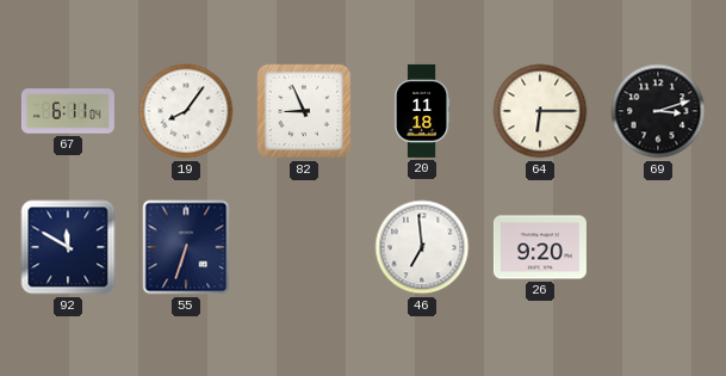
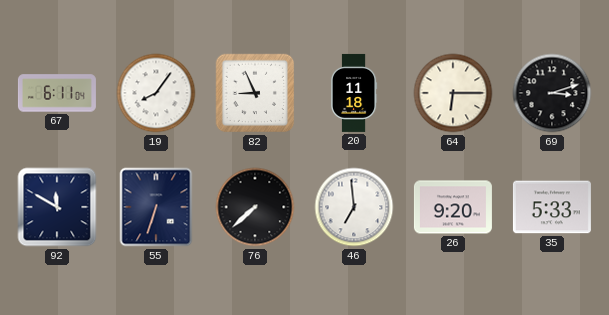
76: none -> 7:38
35: none -> 5:33
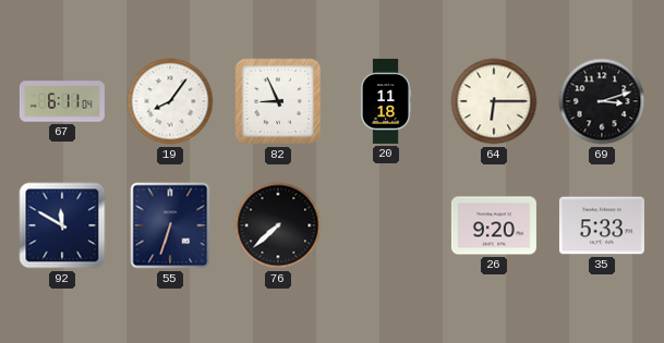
46: 6:59 -> none
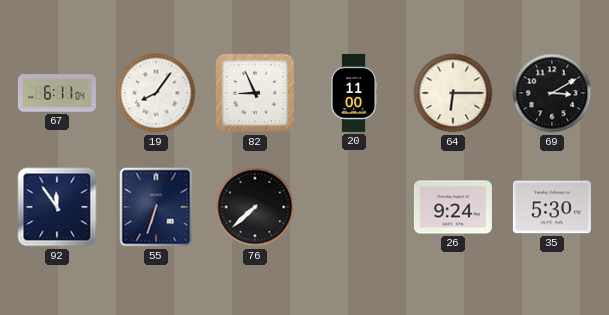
20: 11:18 -> 11:00
69: 3:12 -> 3:10
92: 11:50 -> 11:54
26: 9:20 -> 9:24
35: 5:33 -> 5:30
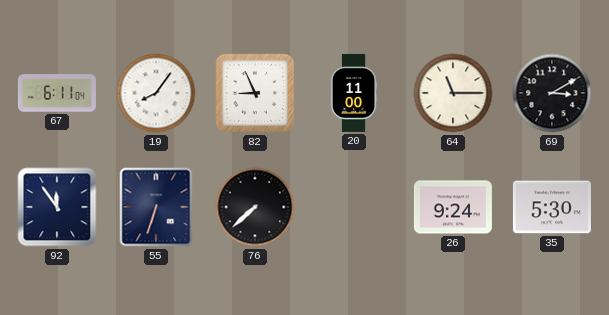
64: 6:15 -> 11:15
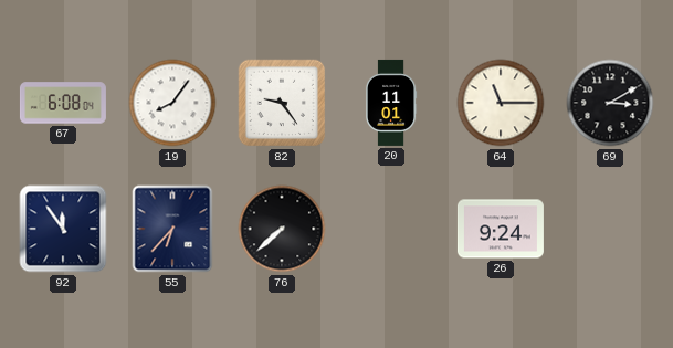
67: 6:11 -> 6:08
82: 8:56 -> 9:24
20: 11:00 -> 11:01
55: 6:33 -> 6:37
35: 5:30 -> none
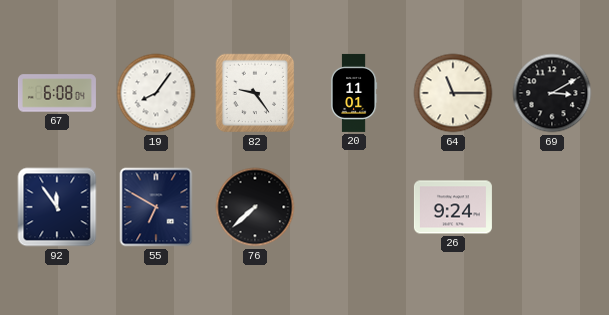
55: 6:37 -> 6:50
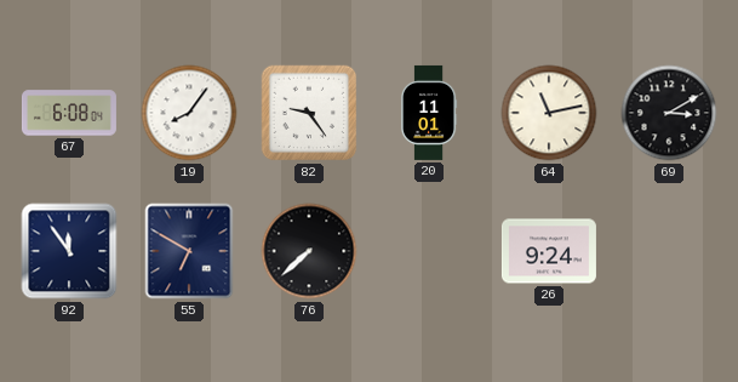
64: 11:15 -> 11:13
